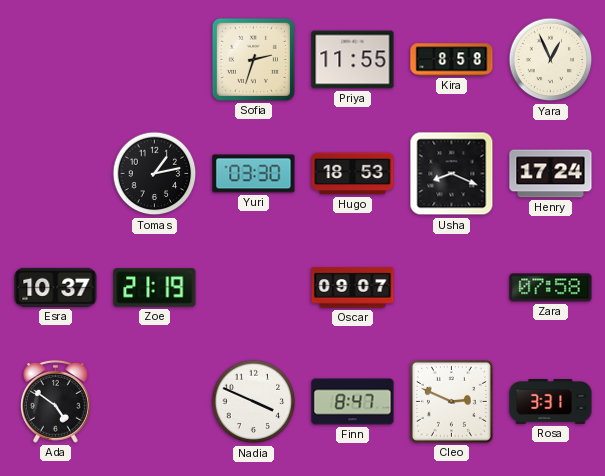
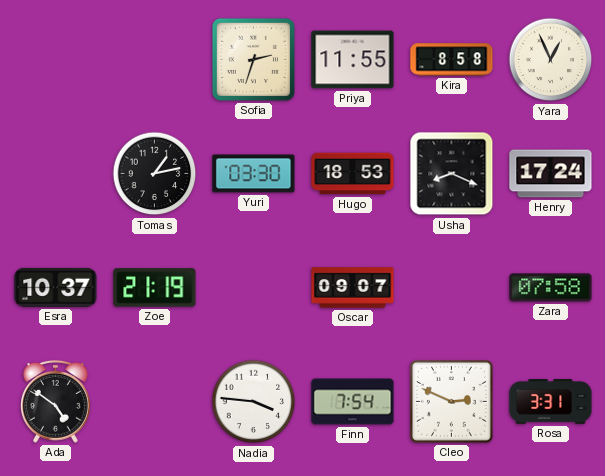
Nadia: 3:49 -> 3:46
Finn: 8:47 -> 7:54
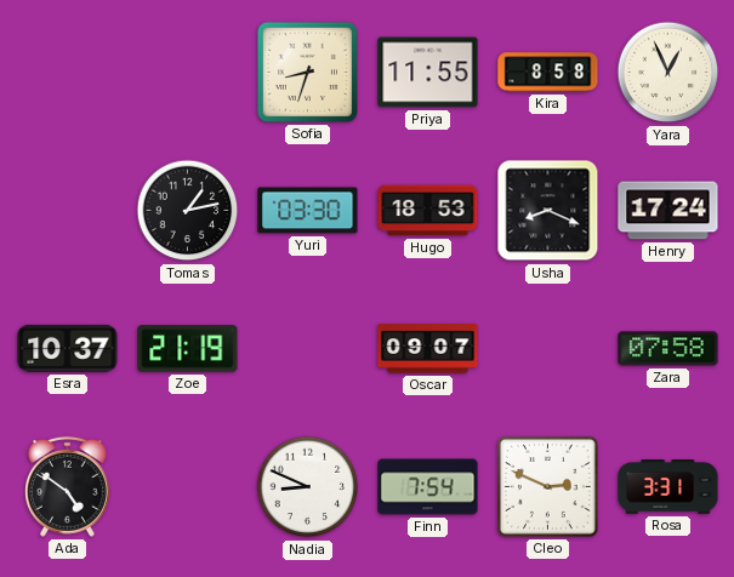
Sofia: 2:33 -> 8:33
Nadia: 3:46 -> 8:49
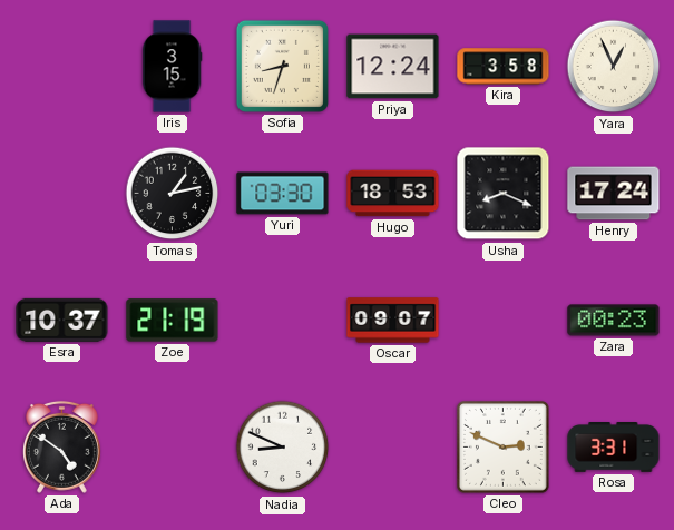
Iris: none -> 3:15
Priya: 11:55 -> 12:24
Kira: 8:58 -> 3:58
Zara: 07:58 -> 00:23
Finn: 7:54 -> none
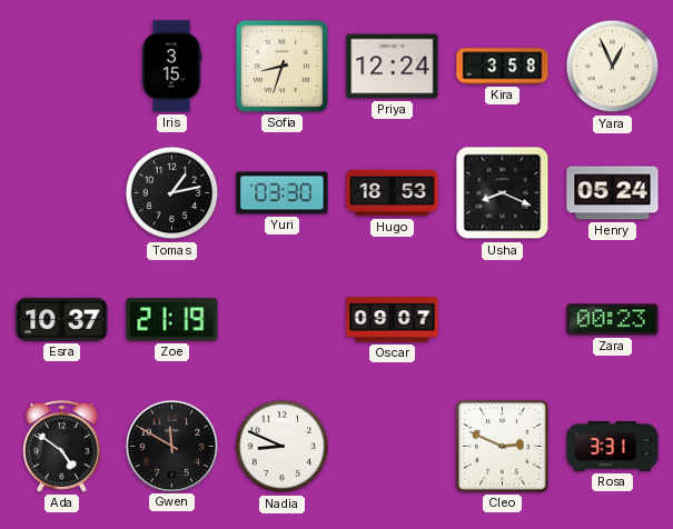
Henry: 17:24 -> 05:24
Gwen: none -> 11:50
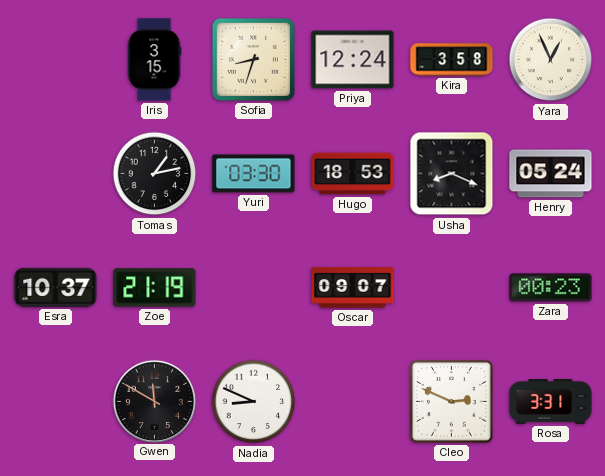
Ada: 4:51 -> none
